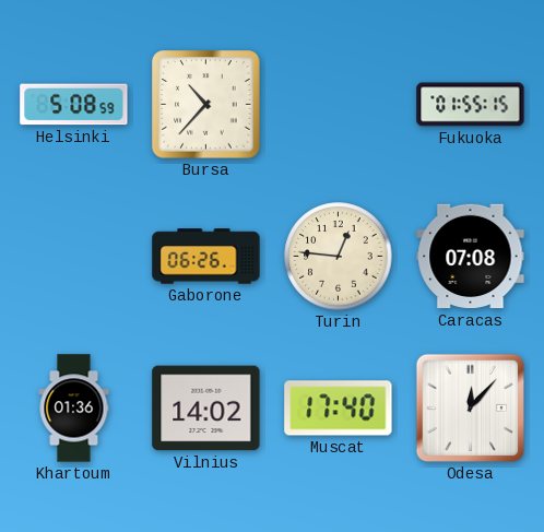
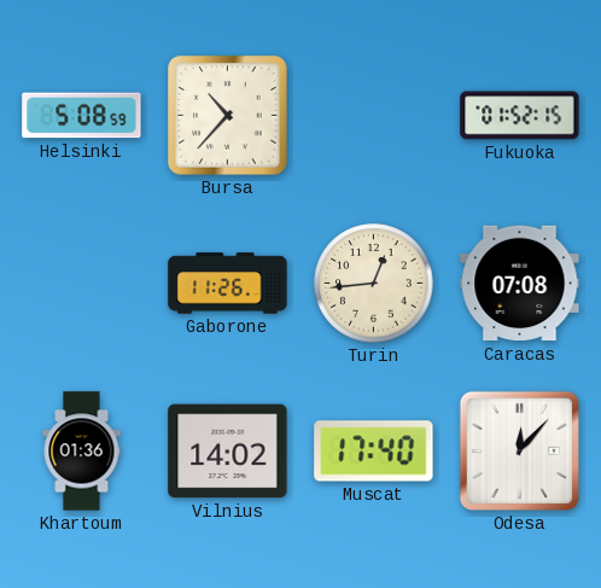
Fukuoka: 01:55 -> 01:52
Gaborone: 06:26 -> 11:26
Turin: 12:46 -> 12:44
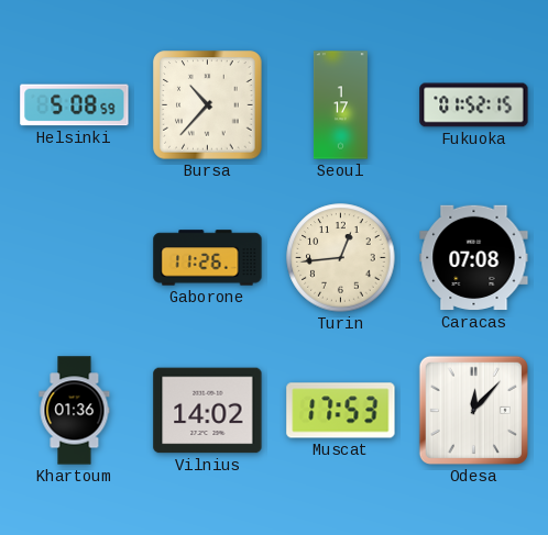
Seoul: none -> 1:17
Muscat: 17:40 -> 17:53
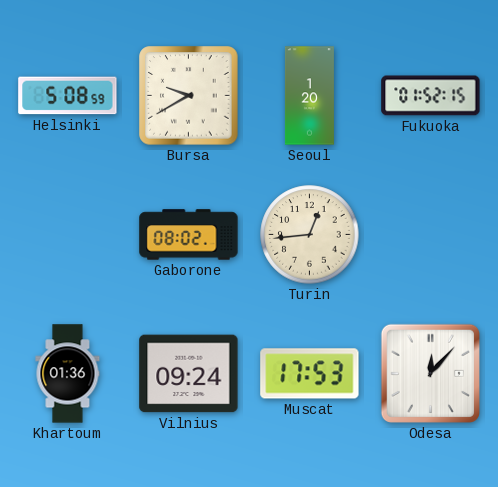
Bursa: 10:37 -> 9:40
Seoul: 1:17 -> 1:20
Gaborone: 11:26 -> 08:02
Caracas: 07:08 -> none
Vilnius: 14:02 -> 09:24
